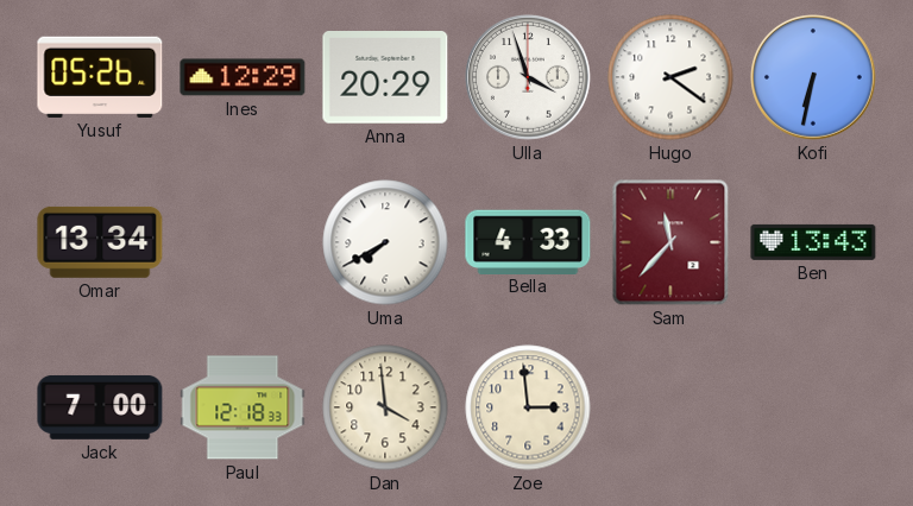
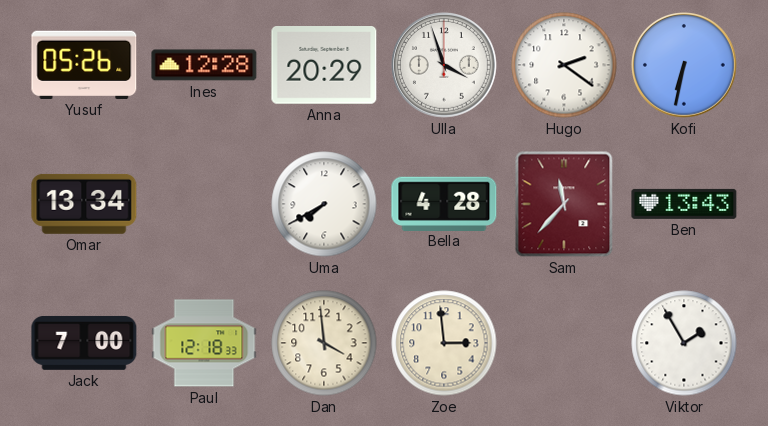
Ines: 12:29 -> 12:28
Bella: 4:33 -> 4:28
Viktor: none -> 1:55
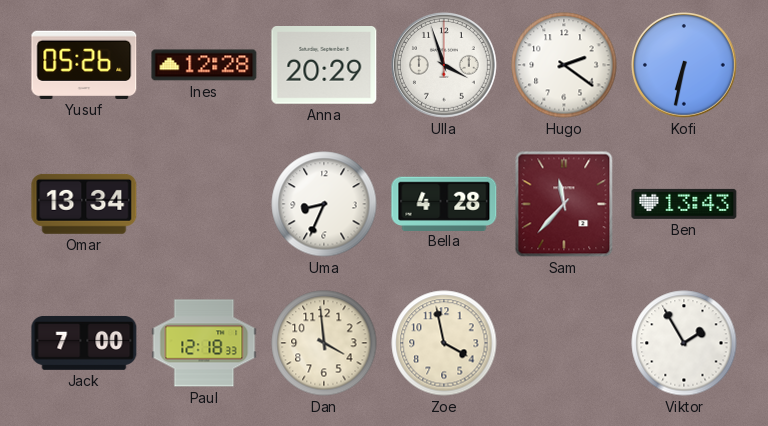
Uma: 7:40 -> 8:34
Zoe: 2:59 -> 3:58
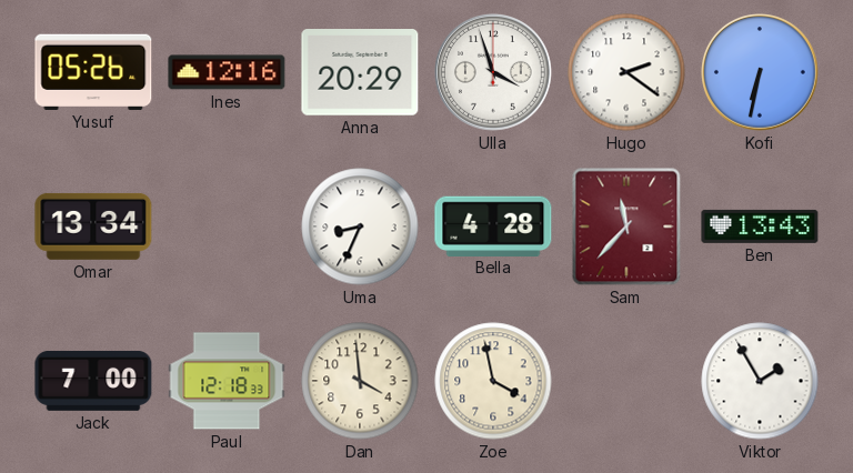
Ines: 12:28 -> 12:16
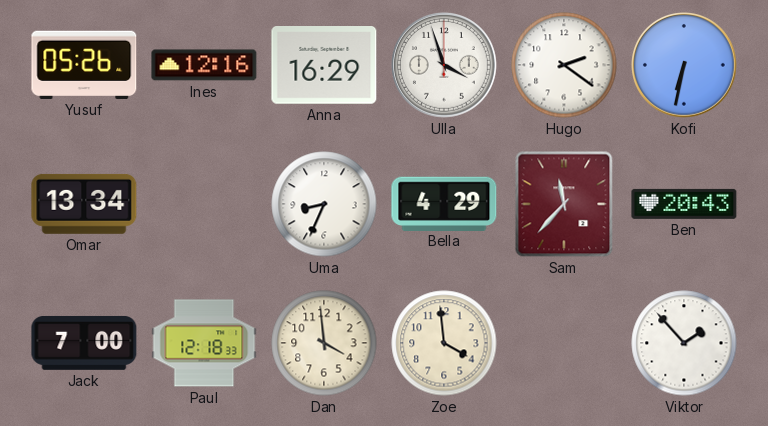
Anna: 20:29 -> 16:29
Bella: 4:28 -> 4:29
Ben: 13:43 -> 20:43
Zoe: 3:58 -> 3:59
Viktor: 1:55 -> 1:53
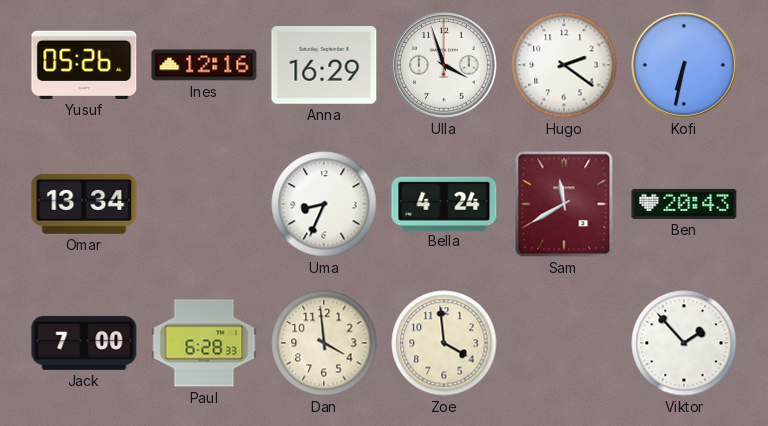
Bella: 4:29 -> 4:24
Sam: 11:37 -> 11:40
Paul: 12:18 -> 6:28
